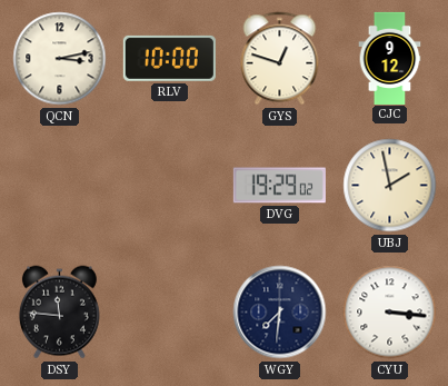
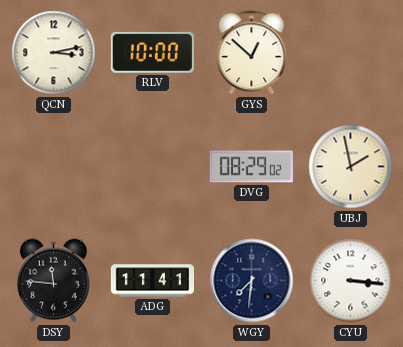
GYS: 12:48 -> 12:52
CJC: 9:12 -> none
DVG: 19:29 -> 08:29
ADG: none -> 11:41
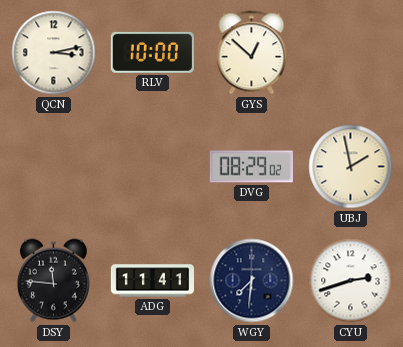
CYU: 3:16 -> 2:42
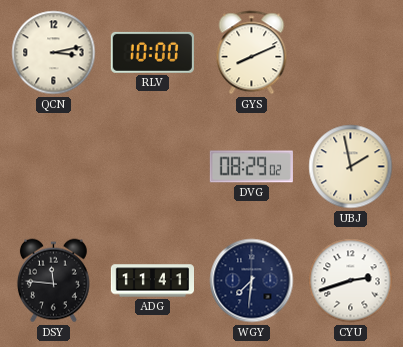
GYS: 12:52 -> 8:11
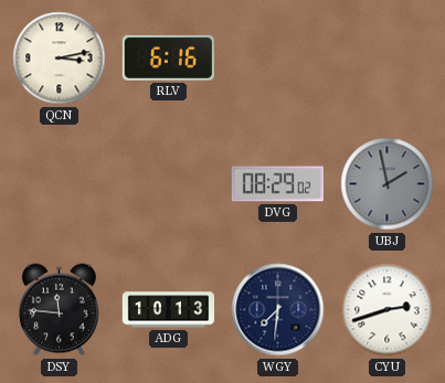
RLV: 10:00 -> 6:16
GYS: 8:11 -> none
UBJ dial: cream -> grey
ADG: 11:41 -> 10:13
